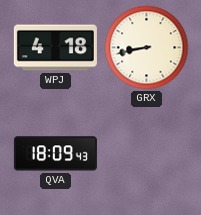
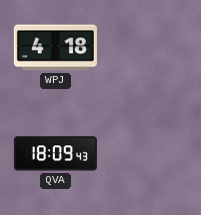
GRX: 8:43 -> none
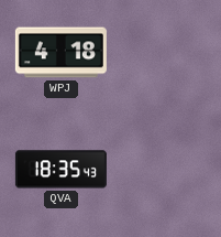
QVA: 18:09 -> 18:35
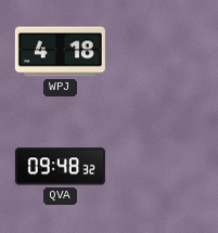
QVA: 18:35 -> 09:48
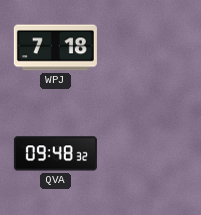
WPJ: 4:18 -> 7:18
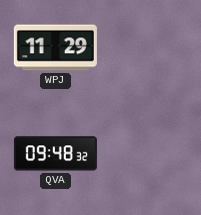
WPJ: 7:18 -> 11:29
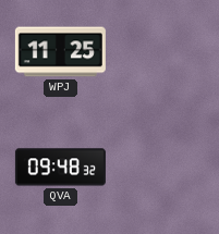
WPJ: 11:29 -> 11:25
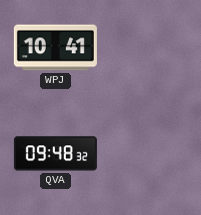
WPJ: 11:25 -> 10:41
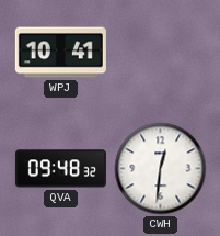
CWH: none -> 12:31
